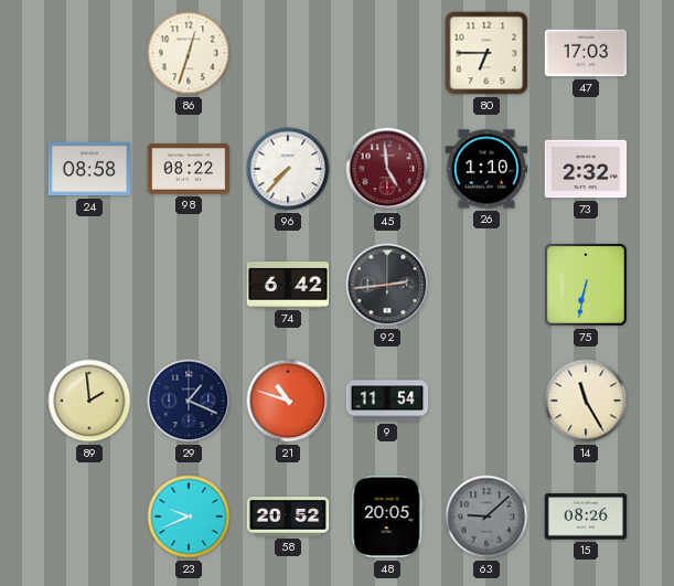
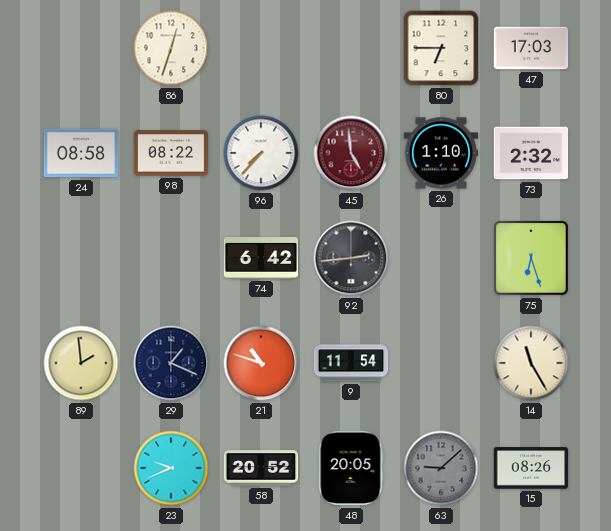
75: 6:32 -> 6:27
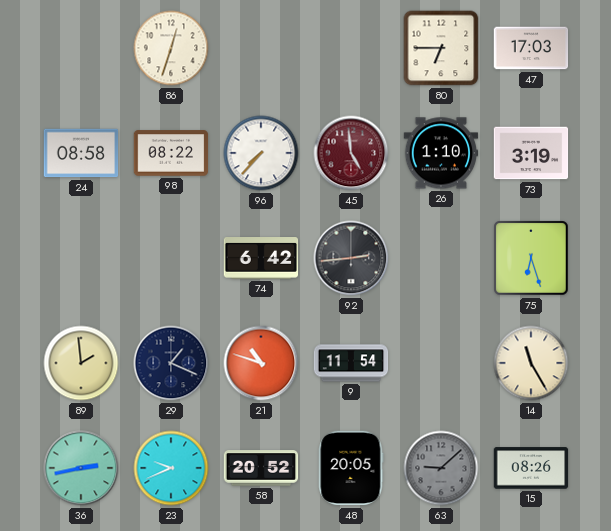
73: 2:32 -> 3:19
36: none -> 2:43
